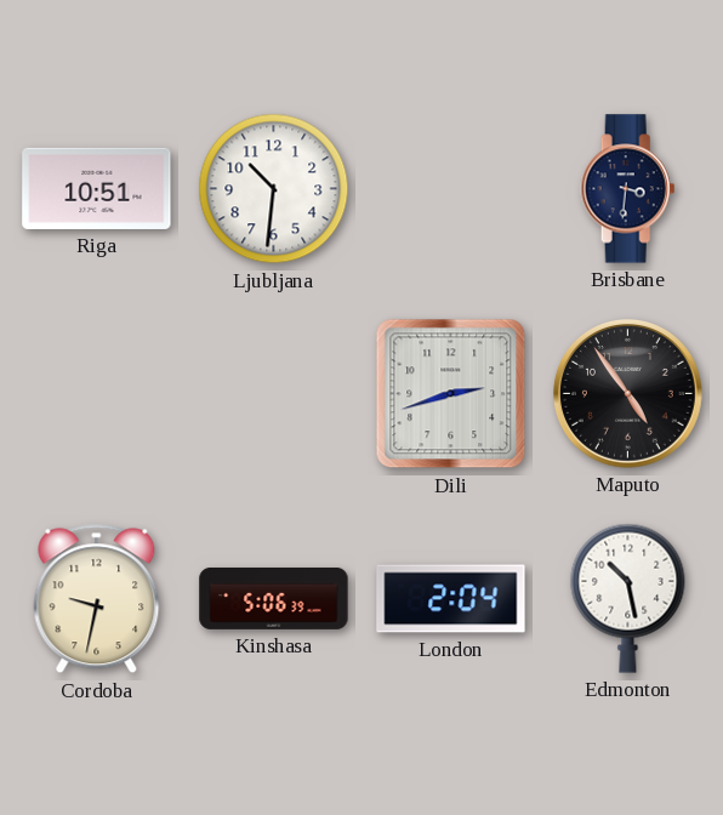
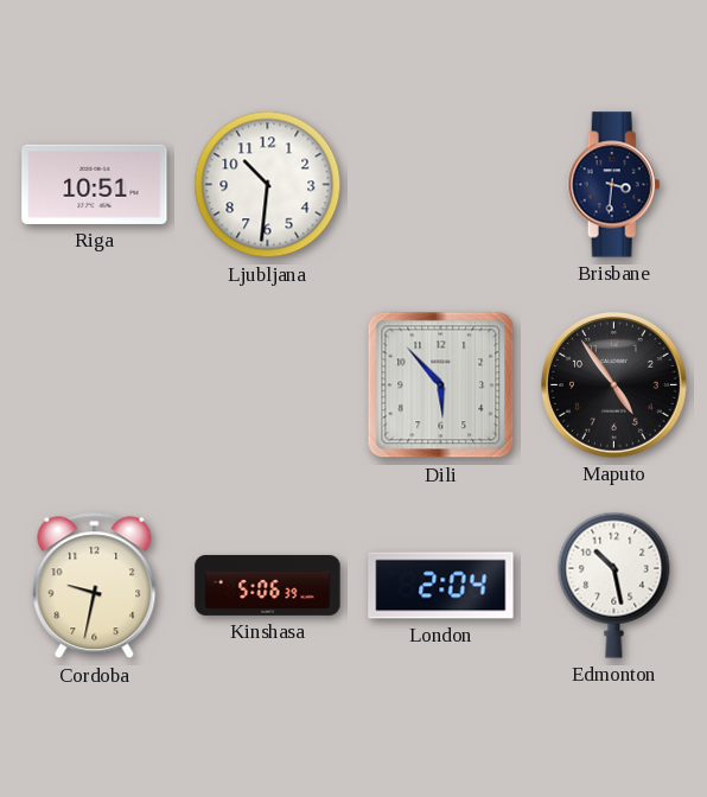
Dili: 2:42 -> 5:53
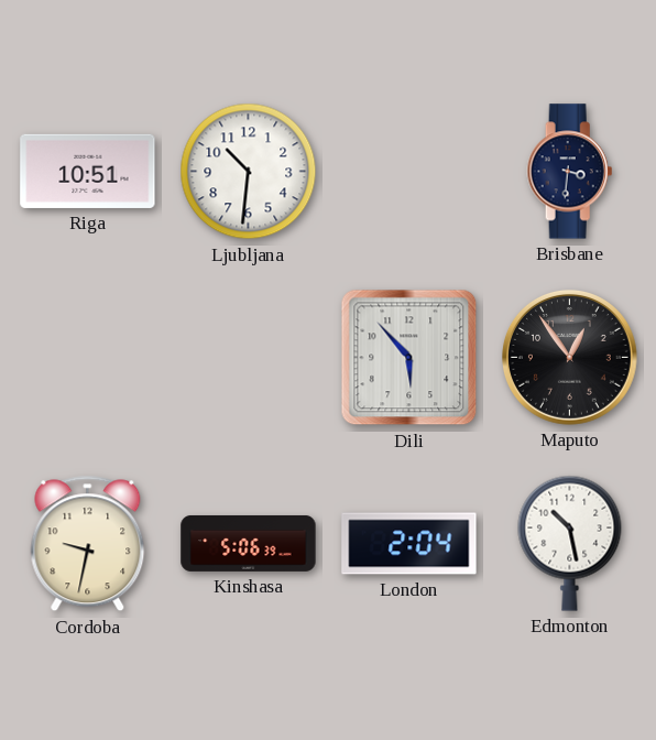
Maputo: 4:54 -> 12:54
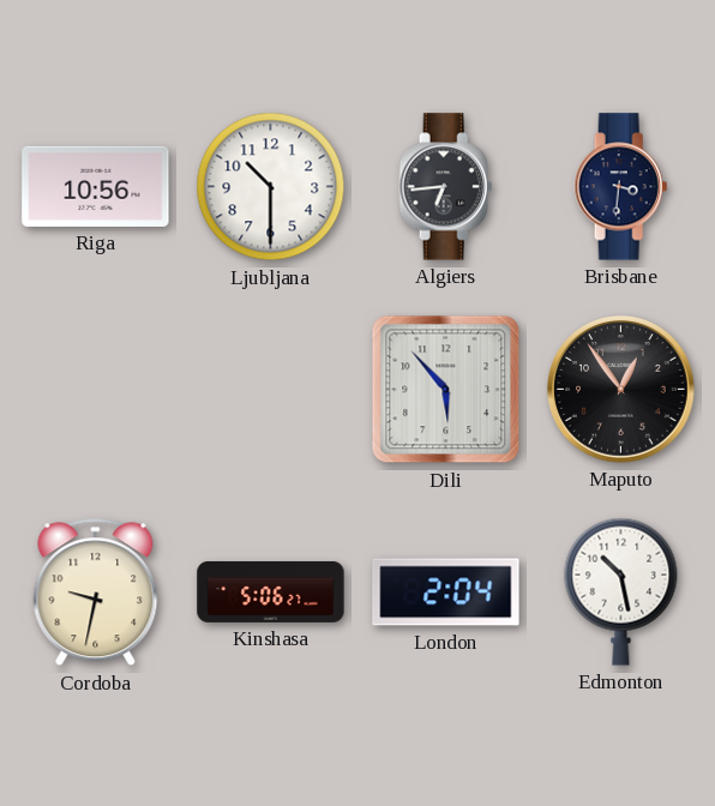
Riga: 10:51 -> 10:56
Ljubljana: 10:31 -> 10:30
Algiers: none -> 6:44
Kinshasa: 5:06:39 -> 5:06:27
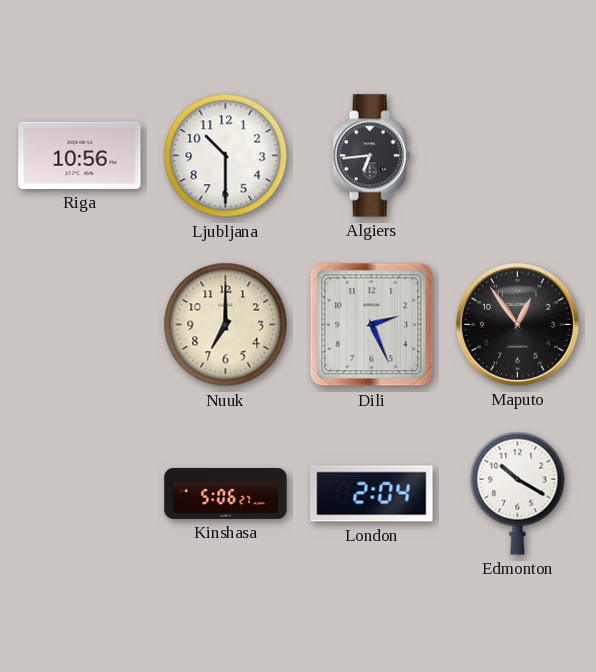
Brisbane: 3:31 -> none
Nuuk: none -> 7:00
Dili: 5:53 -> 2:26
Cordoba: 9:32 -> none
Edmonton: 10:28 -> 10:20
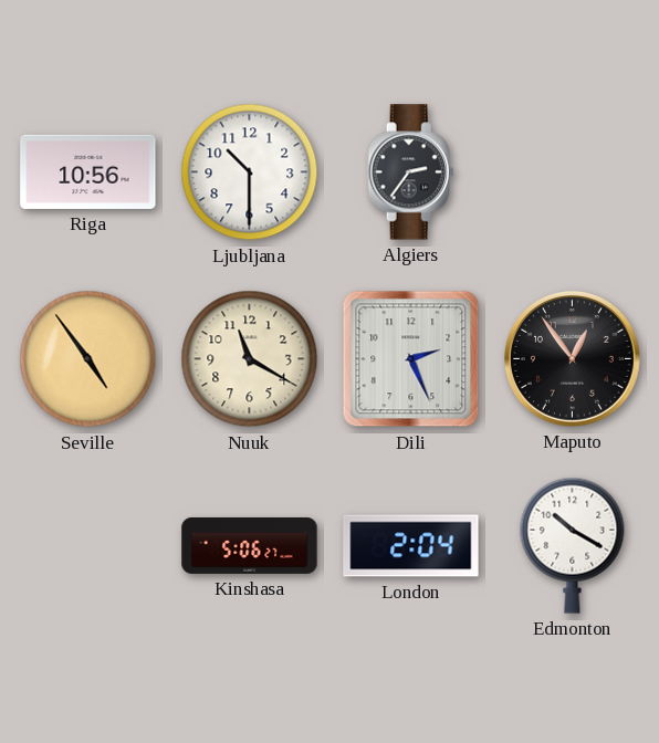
Algiers: 6:44 -> 2:36
Seville: none -> 4:54
Nuuk: 7:00 -> 11:20
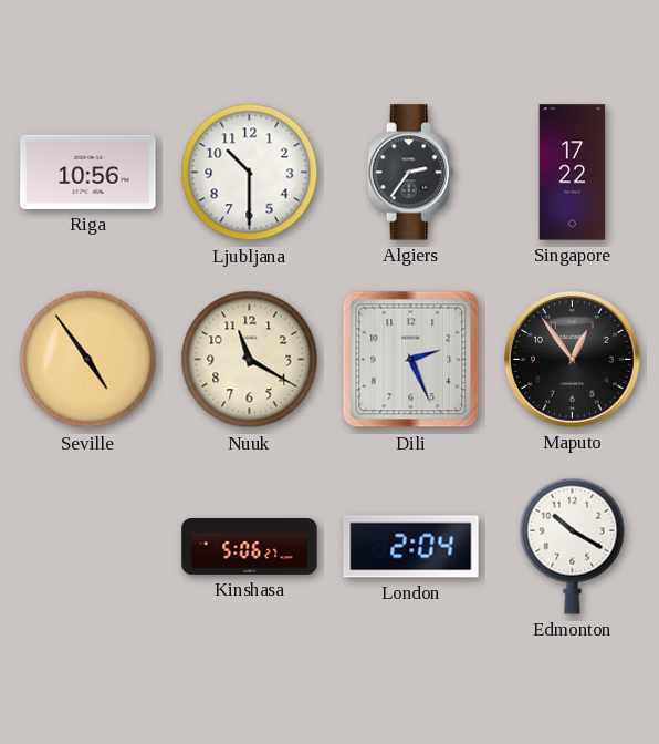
Singapore: none -> 17:22
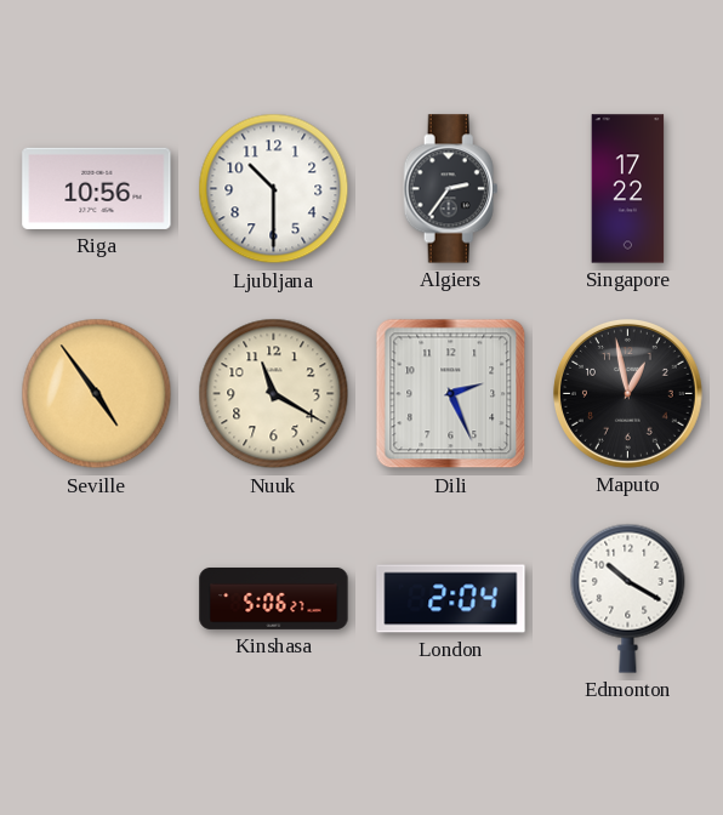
Maputo: 12:54 -> 12:58
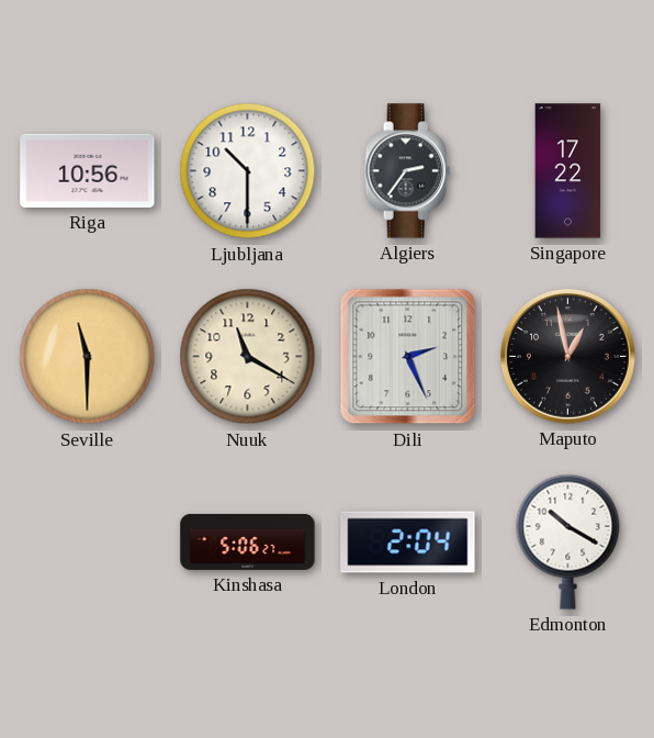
Seville: 4:54 -> 11:30
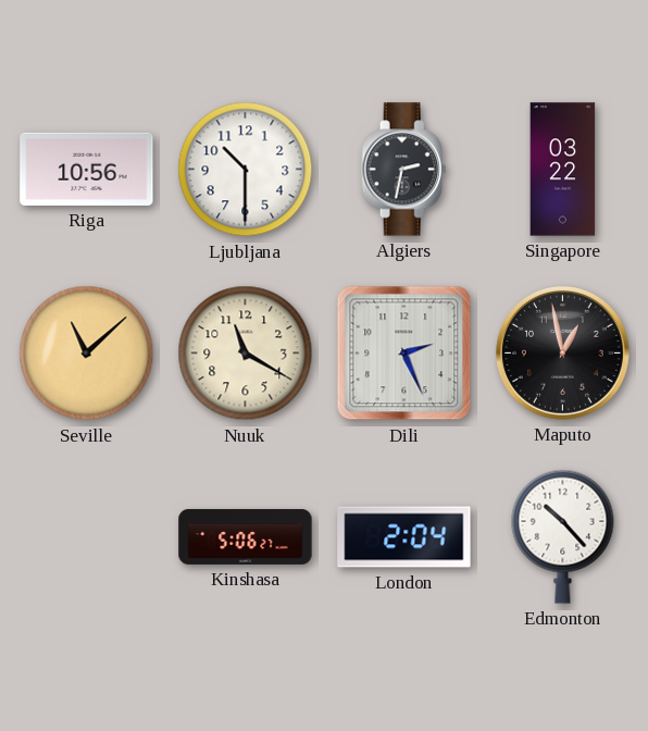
Algiers: 2:36 -> 2:32
Singapore: 17:22 -> 03:22
Seville: 11:30 -> 11:08
Edmonton: 10:20 -> 10:23
